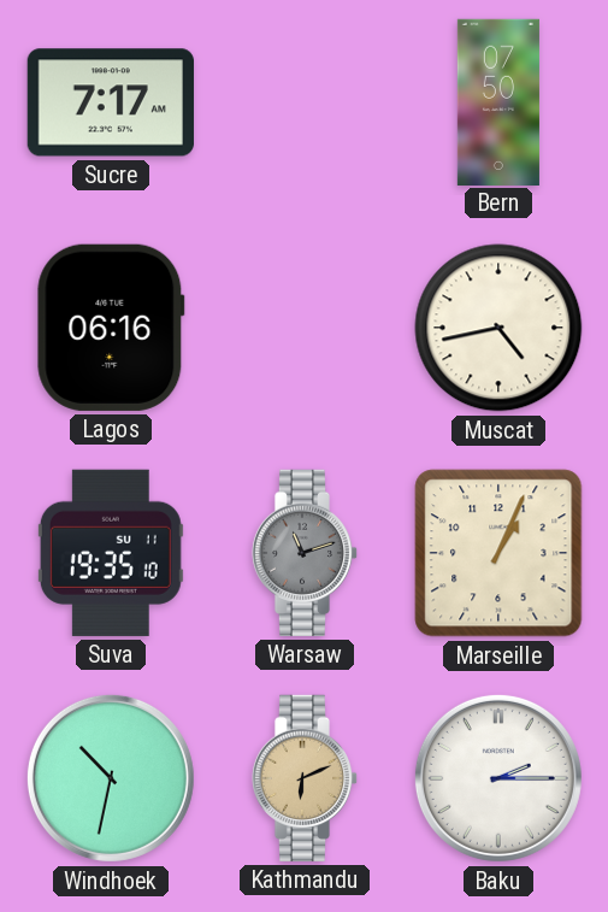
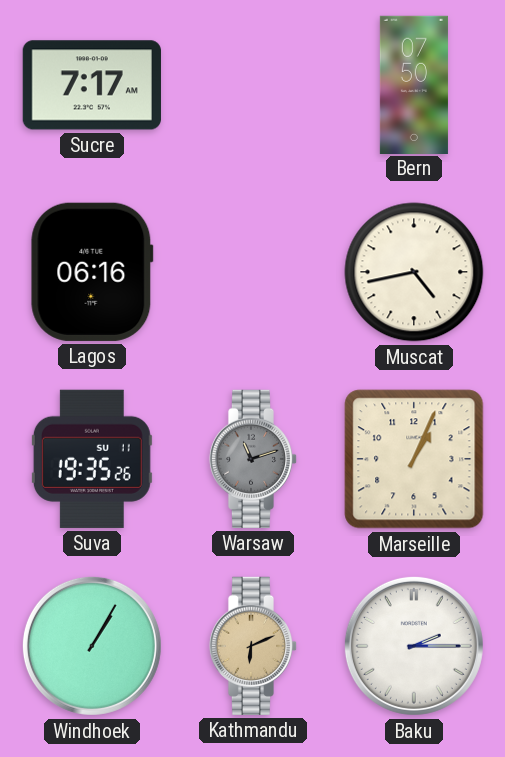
Suva: 19:35:10 -> 19:35:26
Windhoek: 10:32 -> 1:05
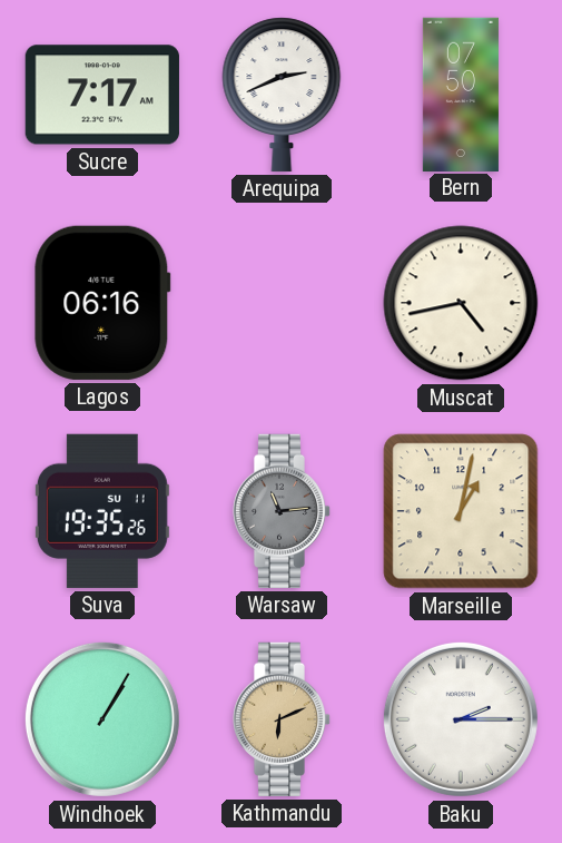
Arequipa: none -> 2:41
Warsaw: 11:12 -> 11:14
Marseille: 1:04 -> 1:02
